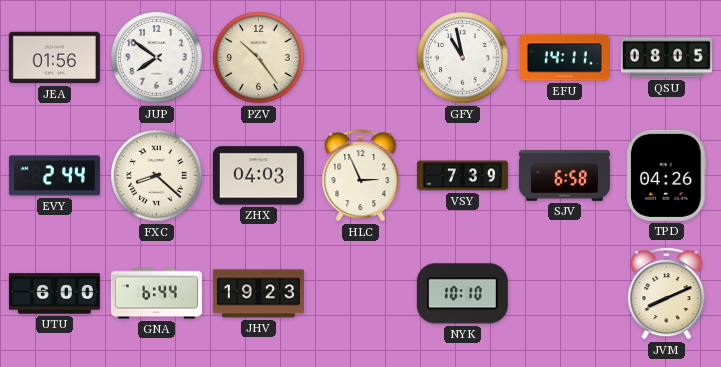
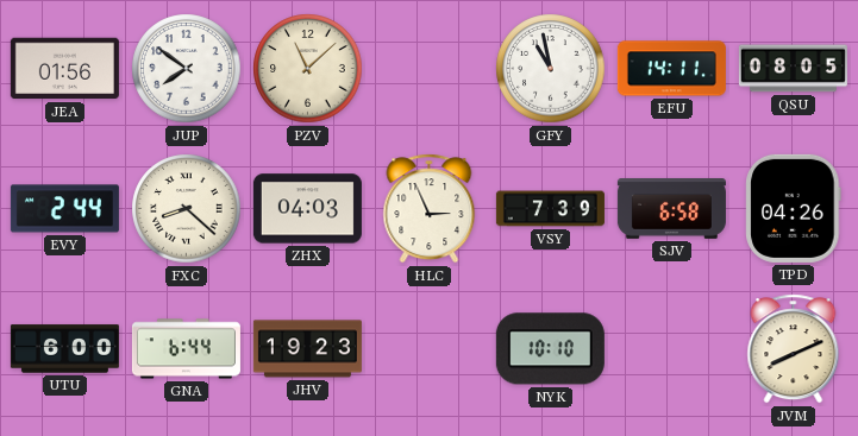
PZV: 10:24 -> 11:08
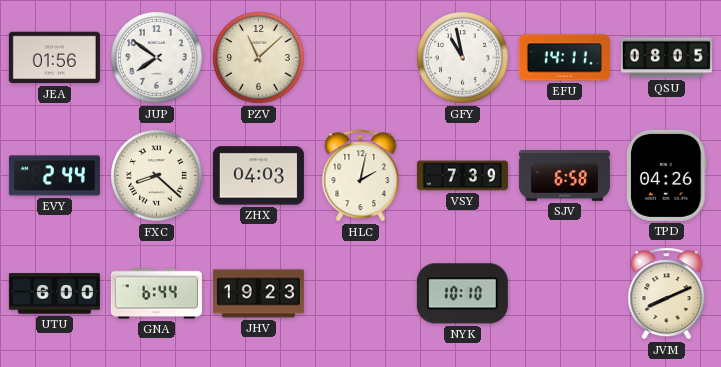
HLC: 2:56 -> 2:02
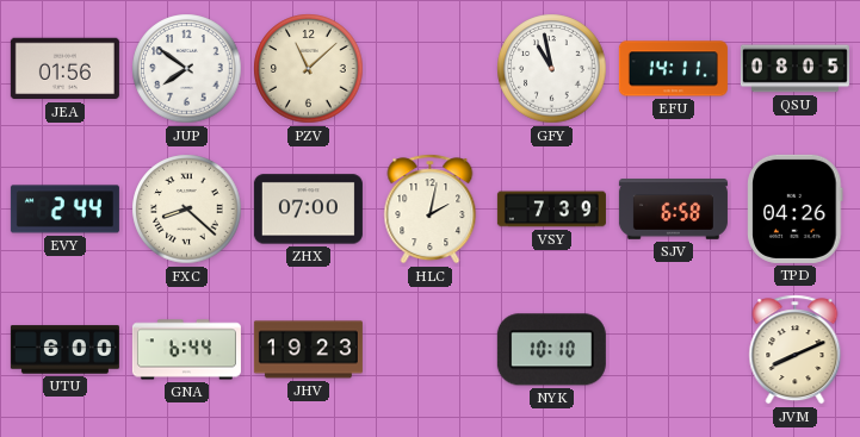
ZHX: 04:03 -> 07:00
